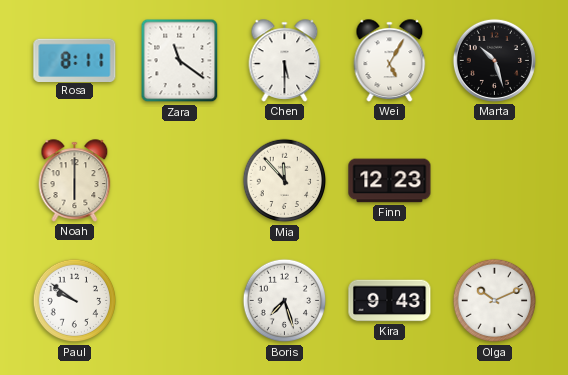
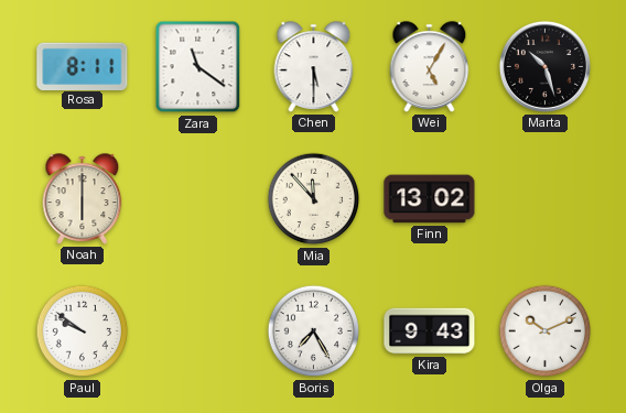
Finn: 12:23 -> 13:02
Boris: 7:27 -> 7:25
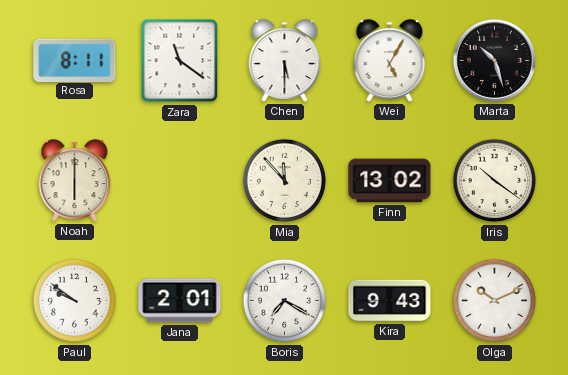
Iris: none -> 10:21
Jana: none -> 2:01
Boris: 7:25 -> 7:20
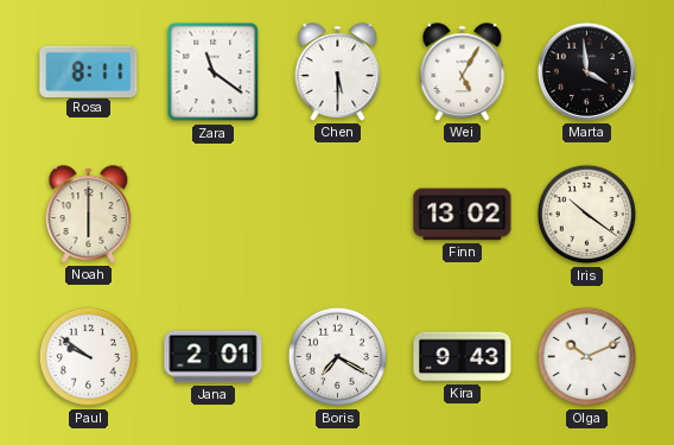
Marta: 10:27 -> 3:59
Mia: 11:53 -> none
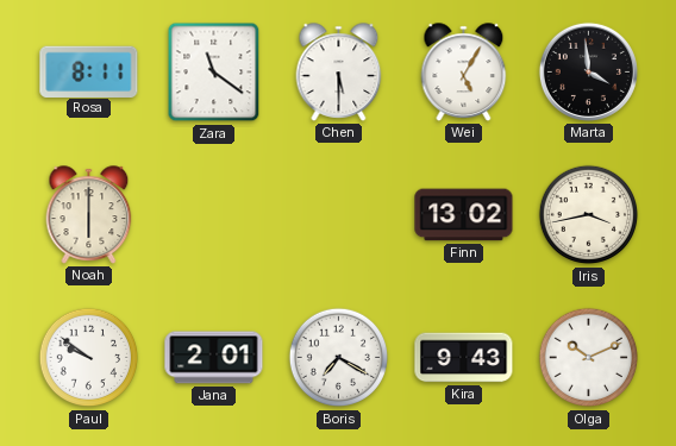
Iris: 10:21 -> 3:43
